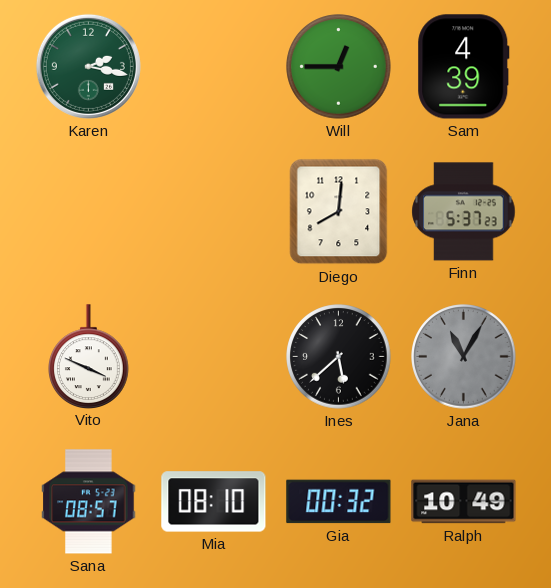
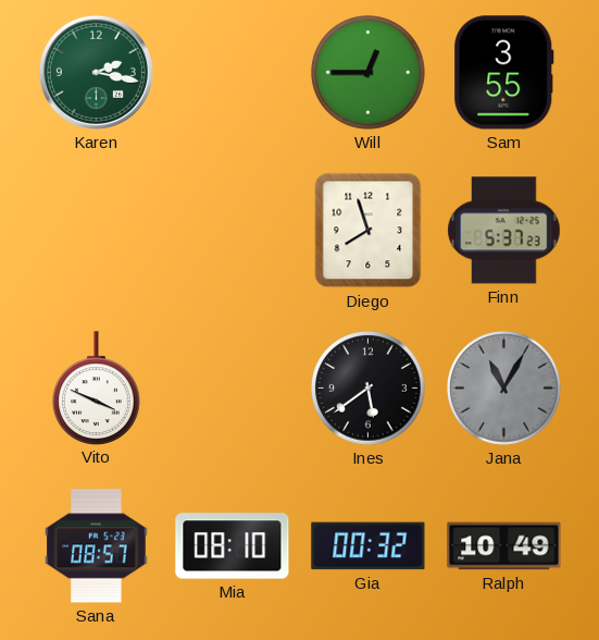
Sam: 4:39 -> 3:55
Diego: 8:01 -> 7:57
Ines: 5:38 -> 5:39
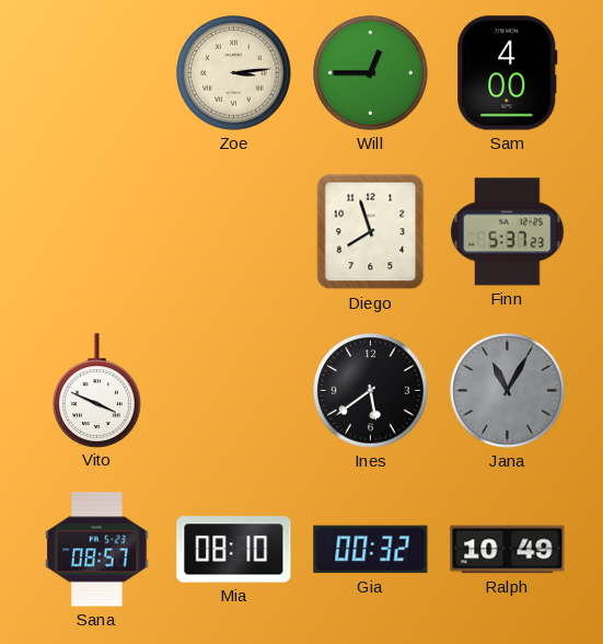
Karen: 2:17 -> none
Zoe: none -> 3:14
Sam: 3:55 -> 4:00
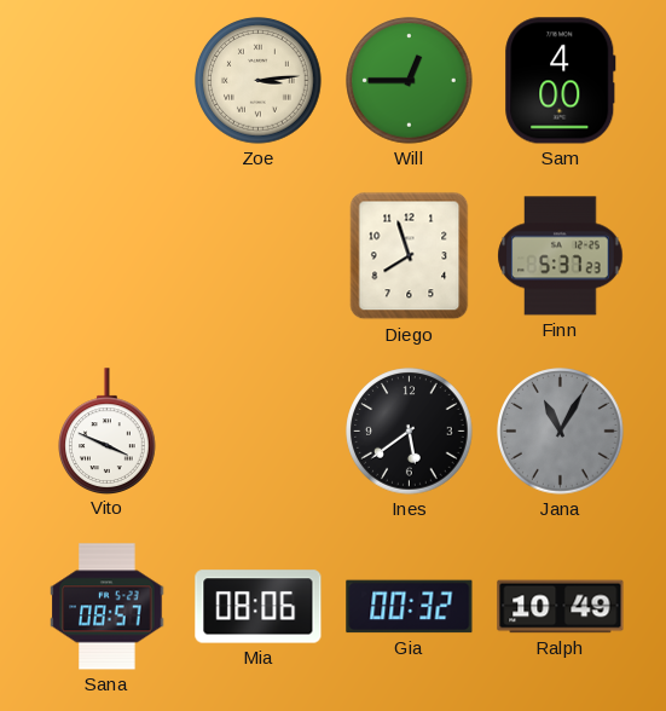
Mia: 08:10 -> 08:06
